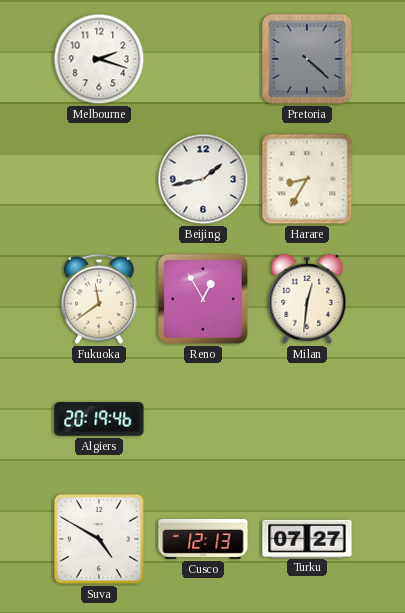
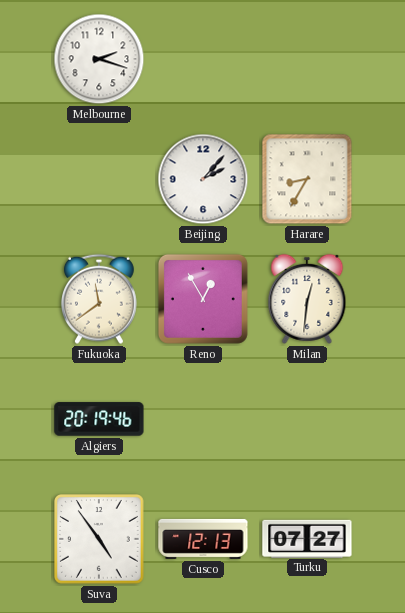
Pretoria: 4:22 -> none
Beijing: 1:43 -> 2:07
Suva: 4:50 -> 4:54
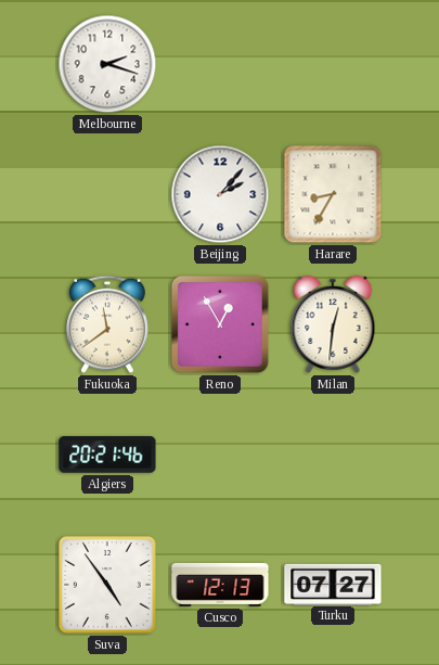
Algiers: 20:19 -> 20:21
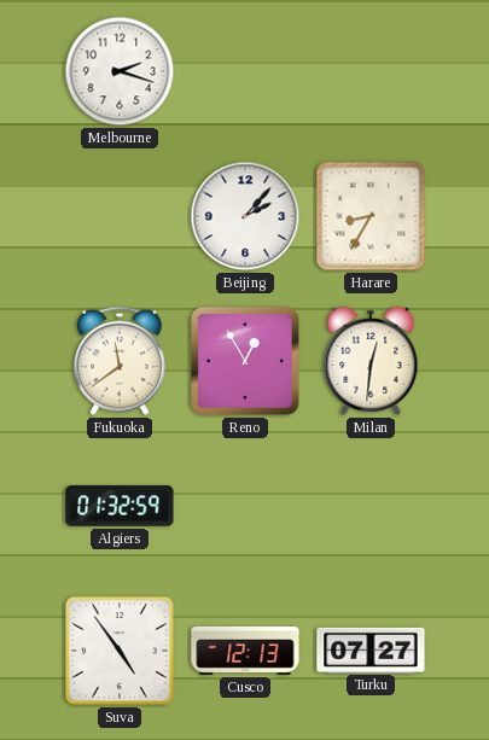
Algiers: 20:21 -> 01:32
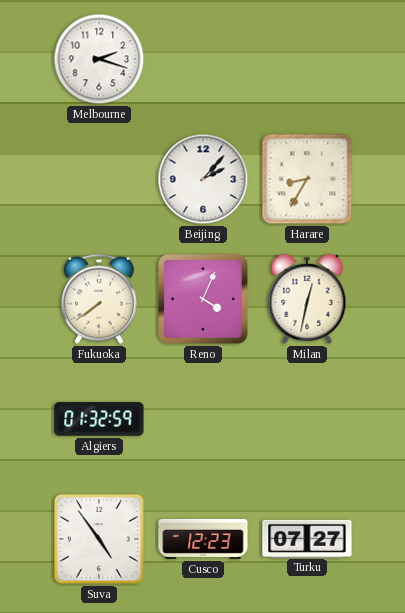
Fukuoka: 11:39 -> 7:39
Reno: 12:55 -> 4:04
Milan: 12:31 -> 12:32
Cusco: 12:13 -> 12:23
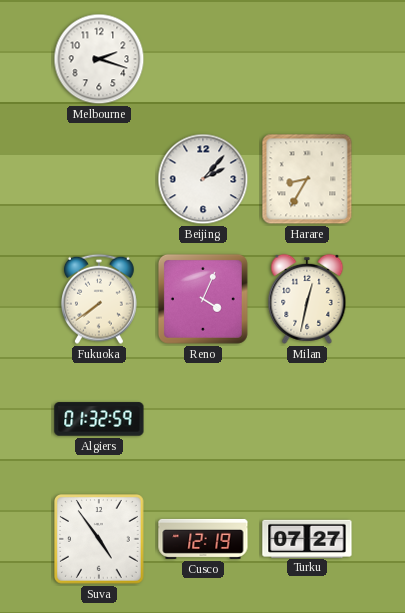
Cusco: 12:23 -> 12:19
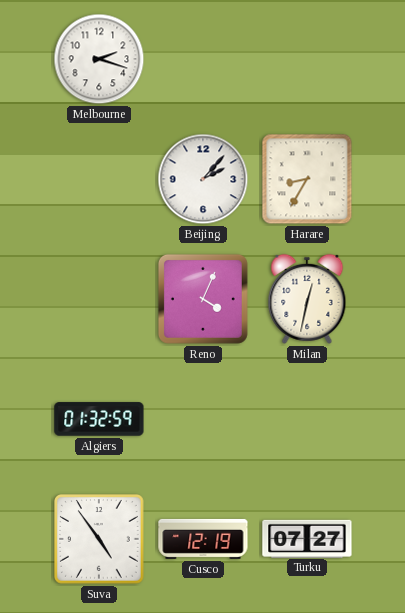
Fukuoka: 7:39 -> none
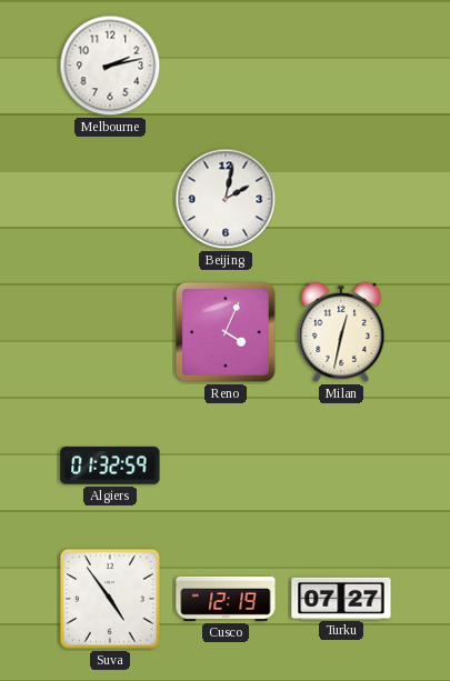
Melbourne: 2:18 -> 2:13
Beijing: 2:07 -> 2:02
Harare: 8:35 -> none
